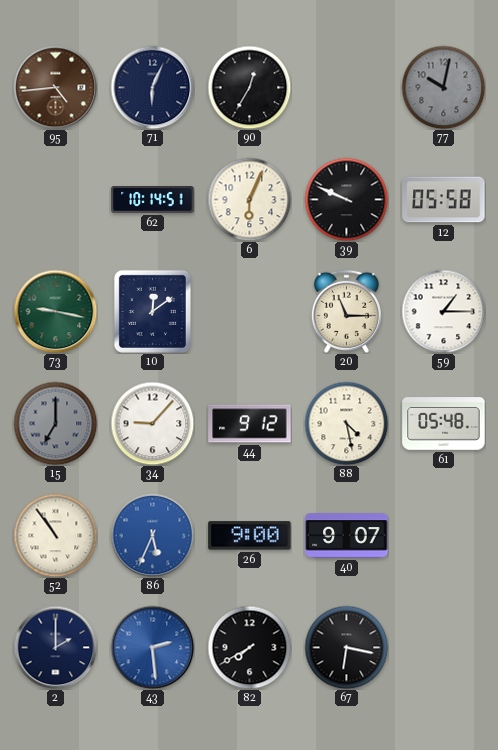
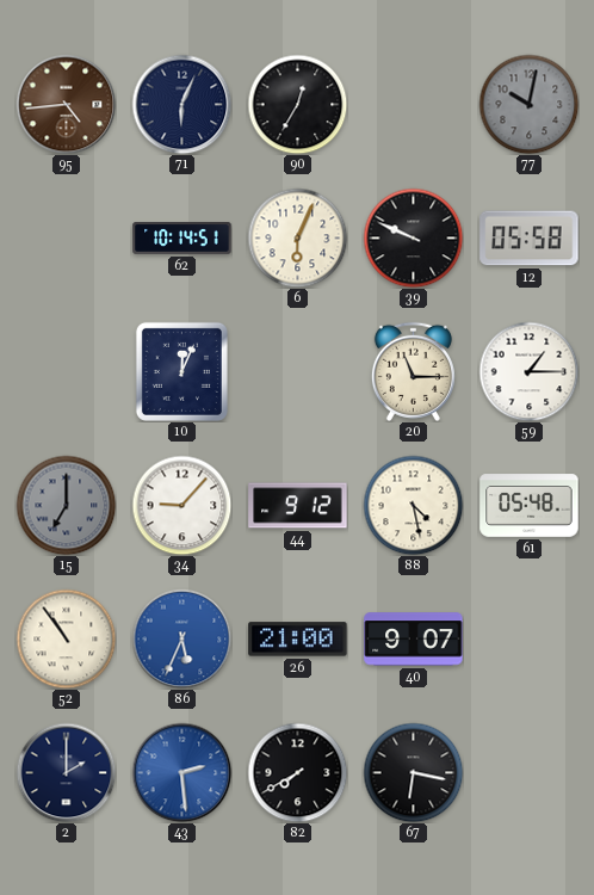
73: 9:17 -> none
10: 12:09 -> 12:04
26: 9:00 -> 21:00
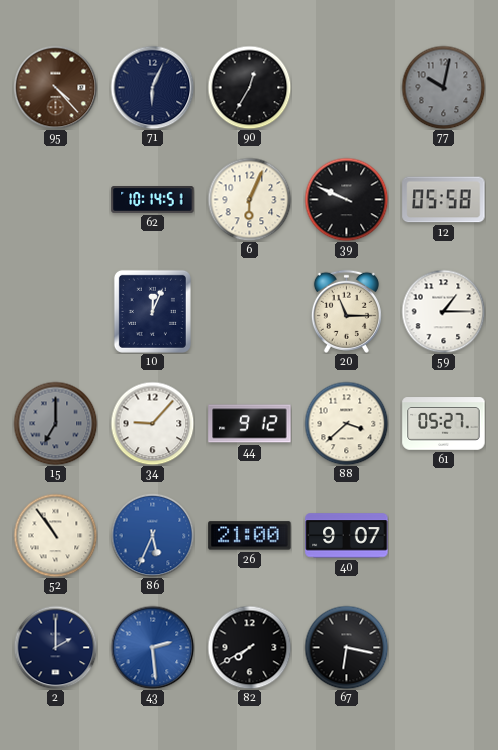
95: 4:44 -> 4:23
88: 4:28 -> 3:38
61: 05:48 -> 05:27
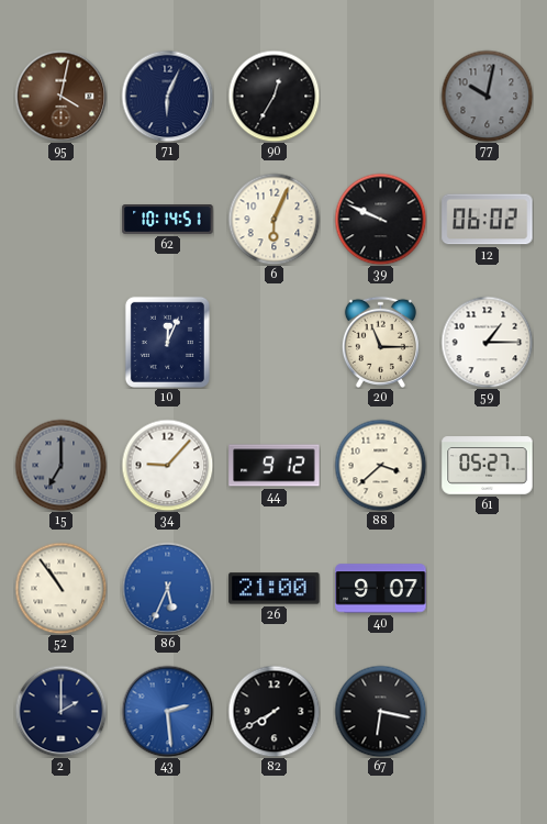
95: 4:23 -> 4:02
12: 05:58 -> 06:02
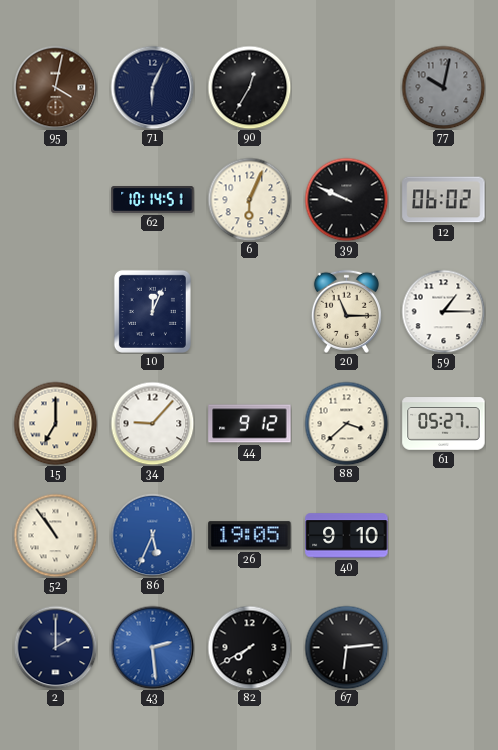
15 dial: grey -> cream
26: 21:00 -> 19:05
40: 9:07 -> 9:10
67: 6:17 -> 6:14
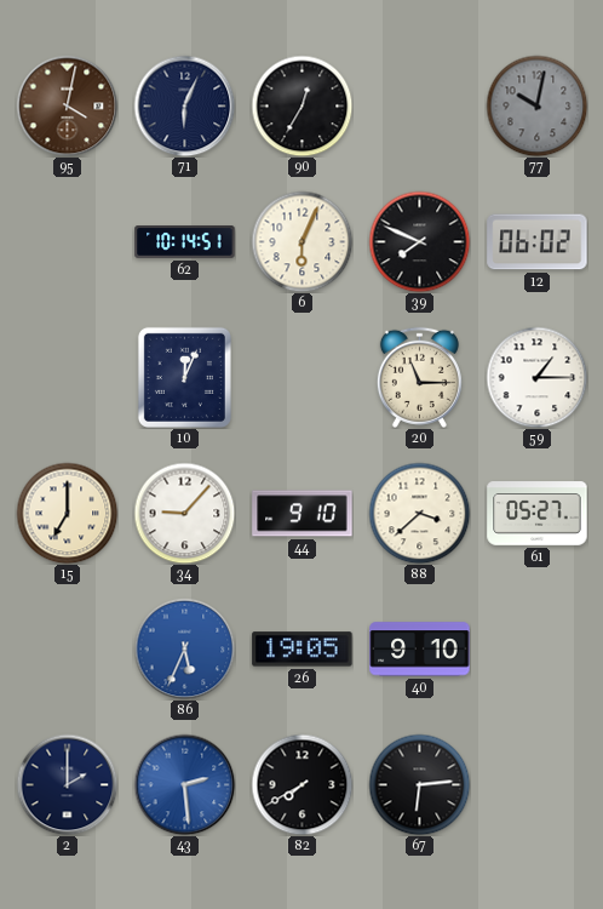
39: 9:49 -> 7:49
44: 9:12 -> 9:10
52: 10:54 -> none
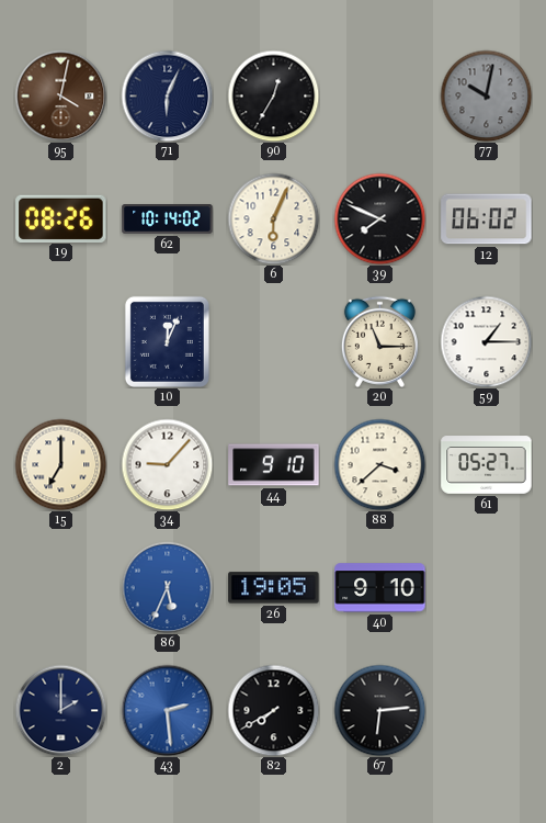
19: none -> 08:26
62: 10:14:51 -> 10:14:02
